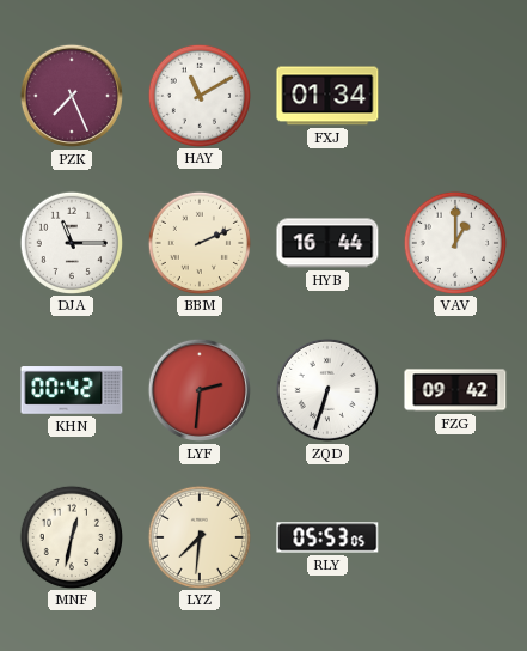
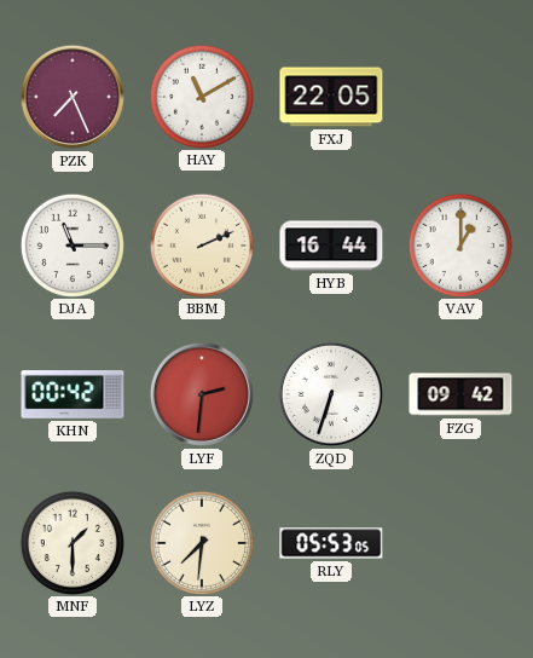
FXJ: 01:34 -> 22:05
MNF: 12:32 -> 1:30
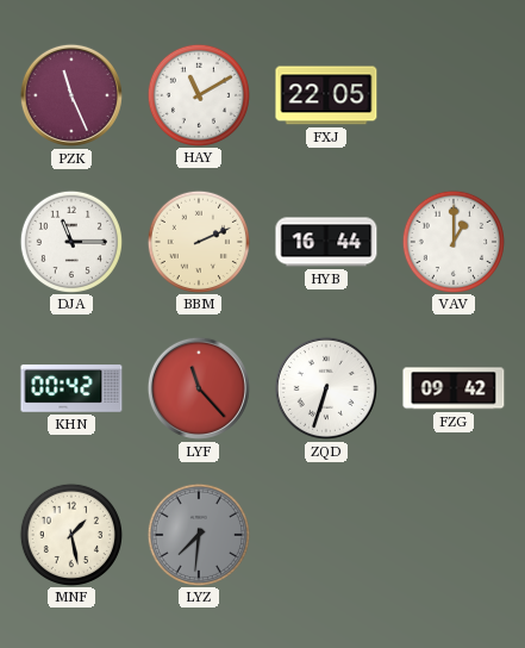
PZK: 7:26 -> 11:26
LYF: 2:31 -> 11:23
MNF: 1:30 -> 1:28
LYZ dial: cream -> grey
RLY: 05:53 -> none
